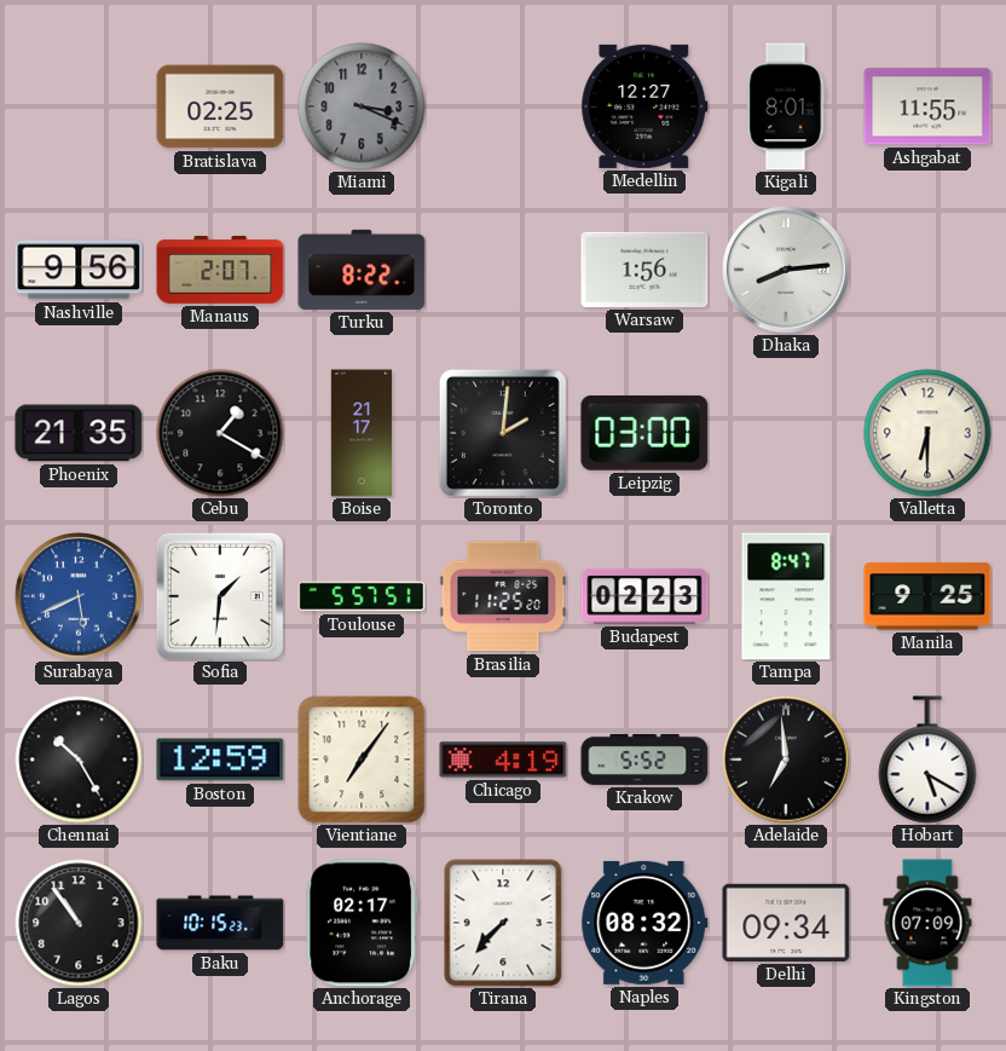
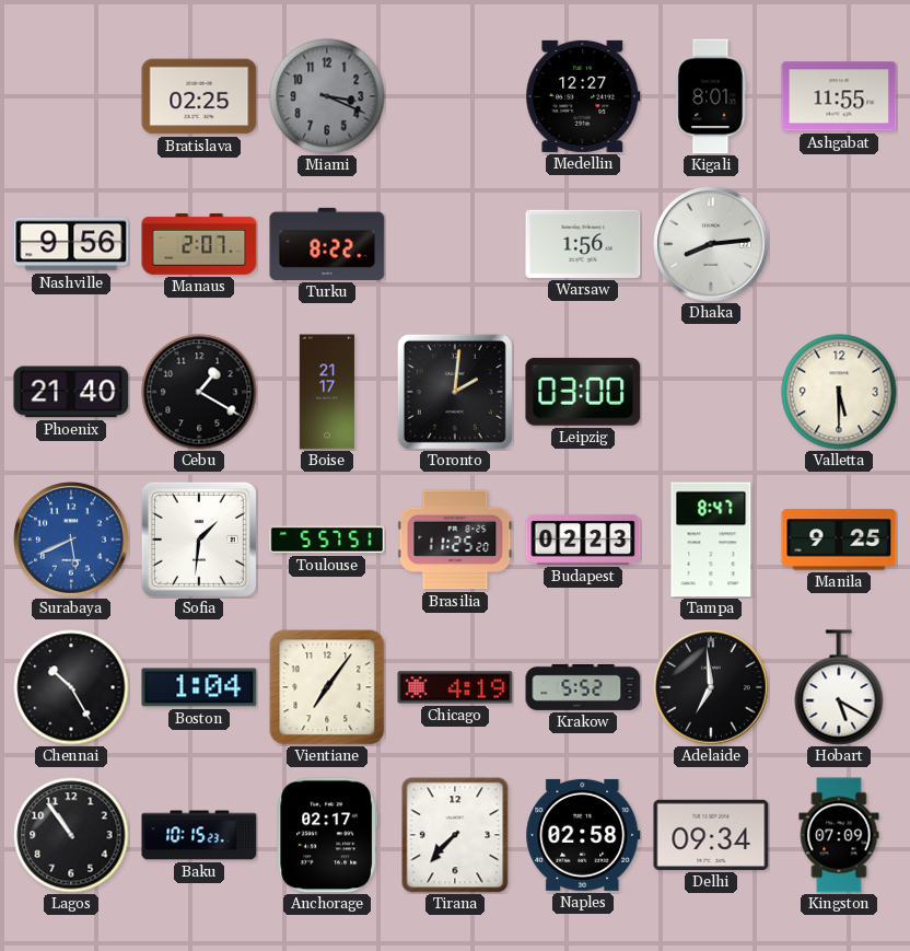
Phoenix: 21:35 -> 21:40
Valletta: 6:30 -> 5:30
Boston: 12:59 -> 1:04
Naples: 08:32 -> 02:58
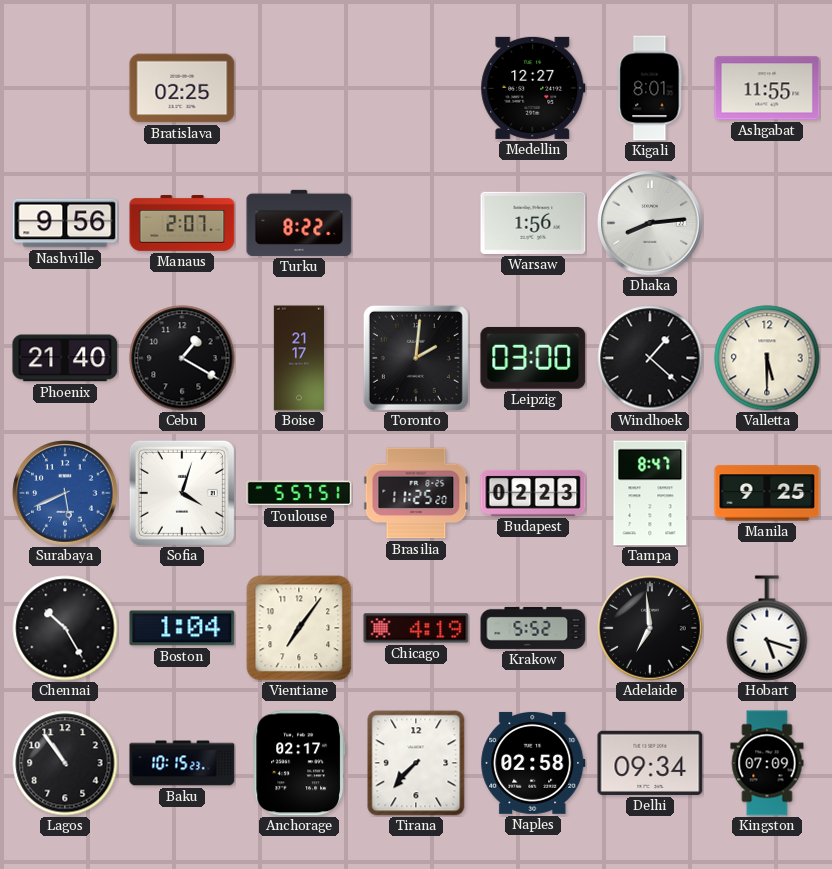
Miami: 3:19 -> none
Windhoek: none -> 1:22
Sofia: 1:31 -> 4:03
Hobart: 5:20 -> 5:18
